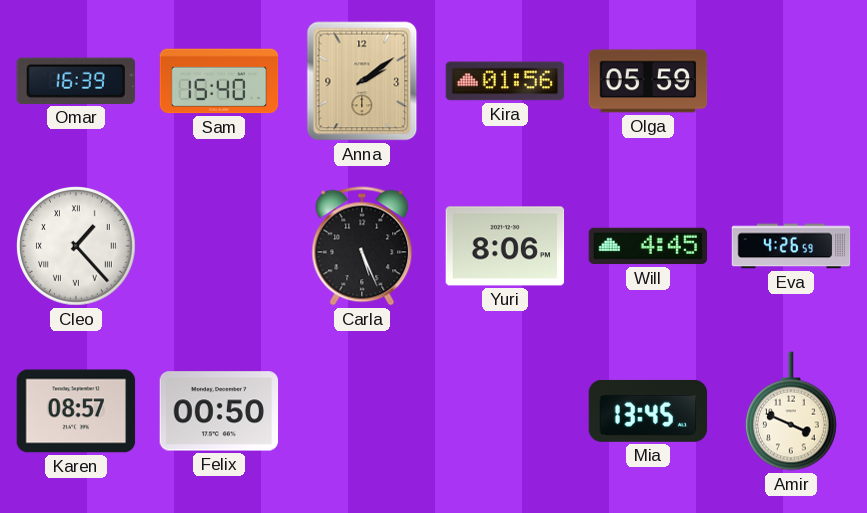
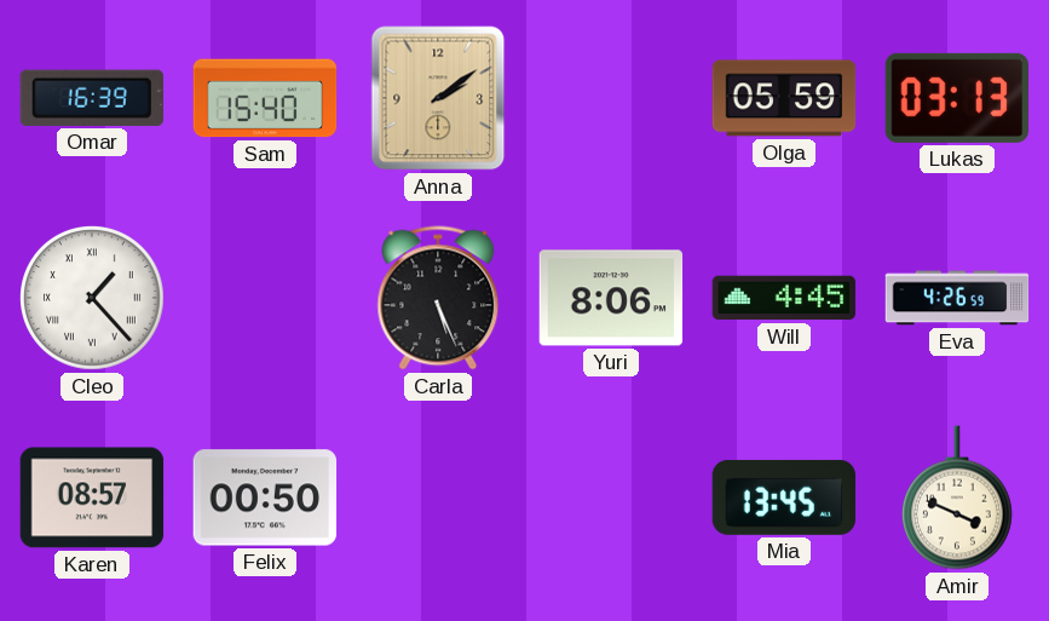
Kira: 01:56 -> none
Lukas: none -> 03:13
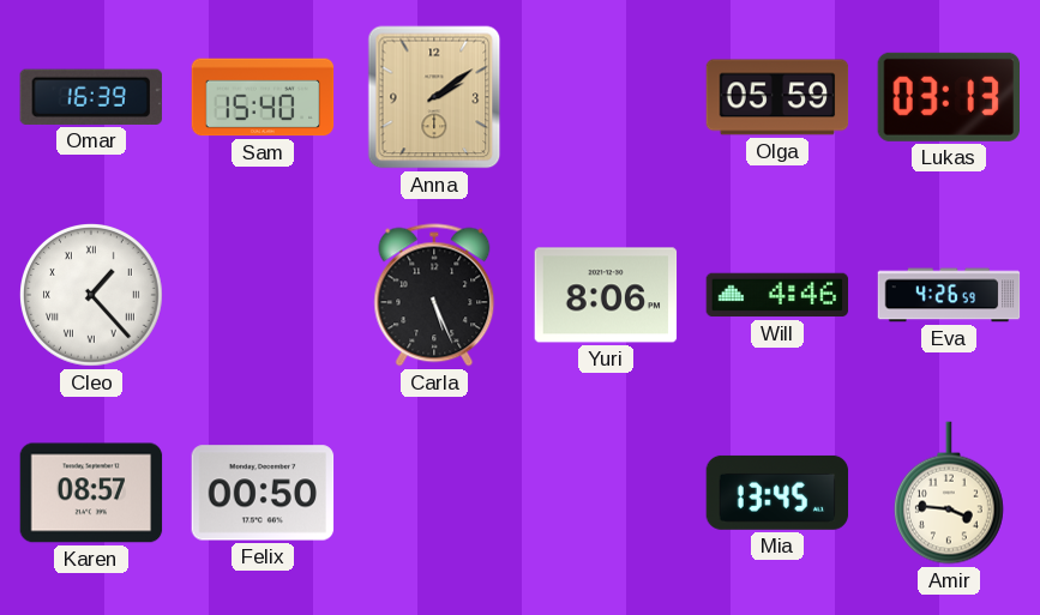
Will: 4:45 -> 4:46
Amir: 3:49 -> 3:46
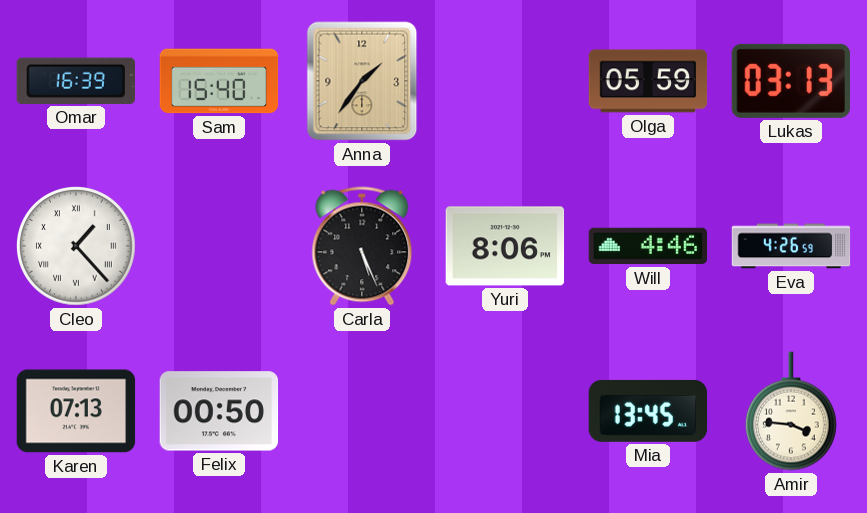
Anna: 2:09 -> 1:36
Karen: 08:57 -> 07:13
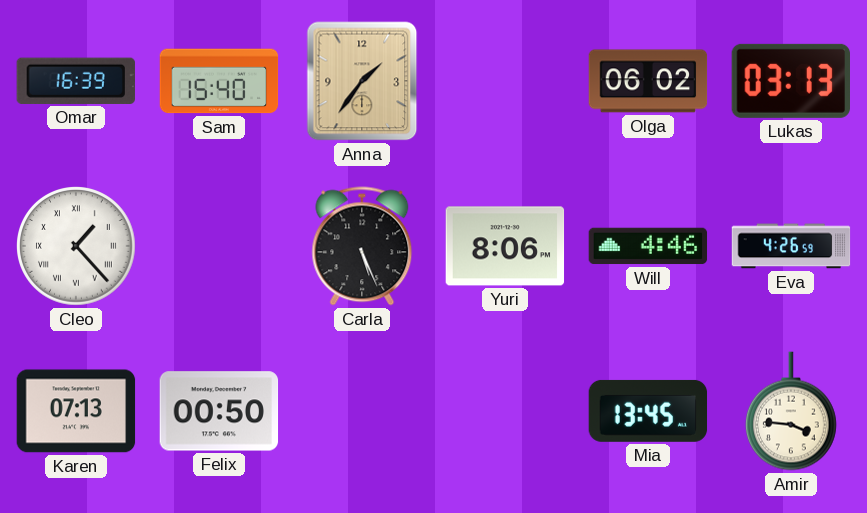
Olga: 05:59 -> 06:02
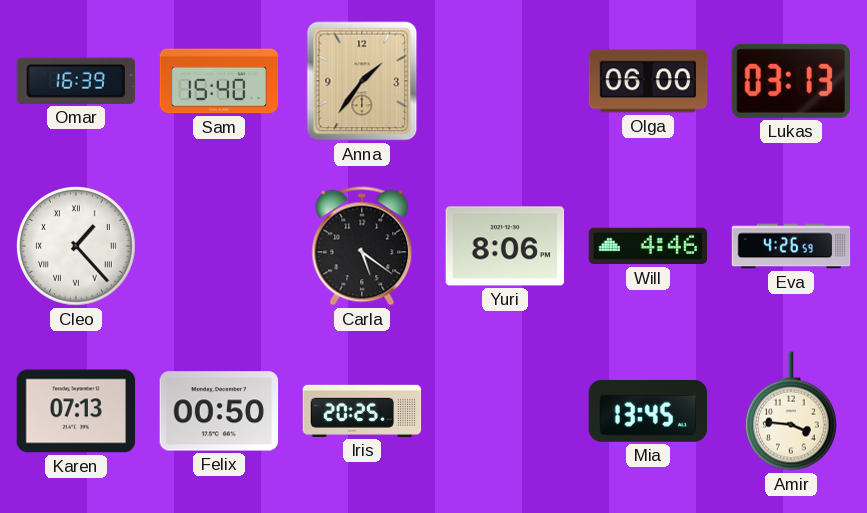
Olga: 06:02 -> 06:00
Carla: 5:26 -> 5:21
Iris: none -> 20:25
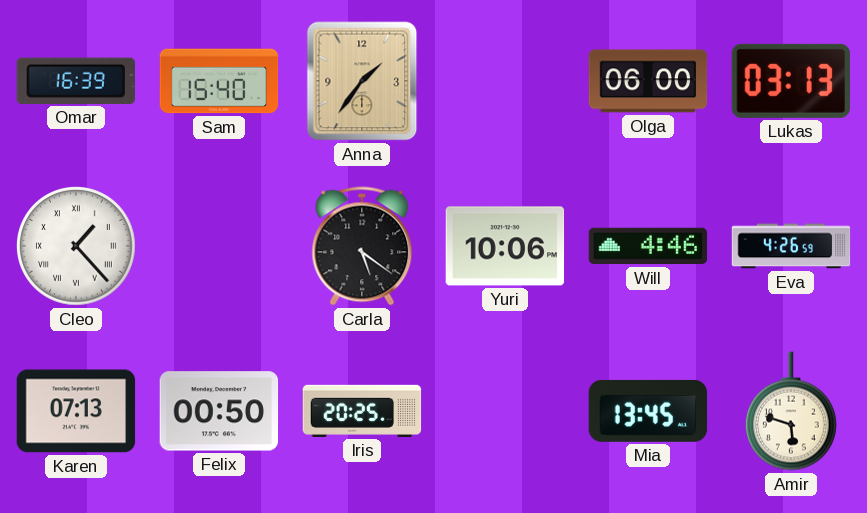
Yuri: 8:06 -> 10:06
Amir: 3:46 -> 5:48
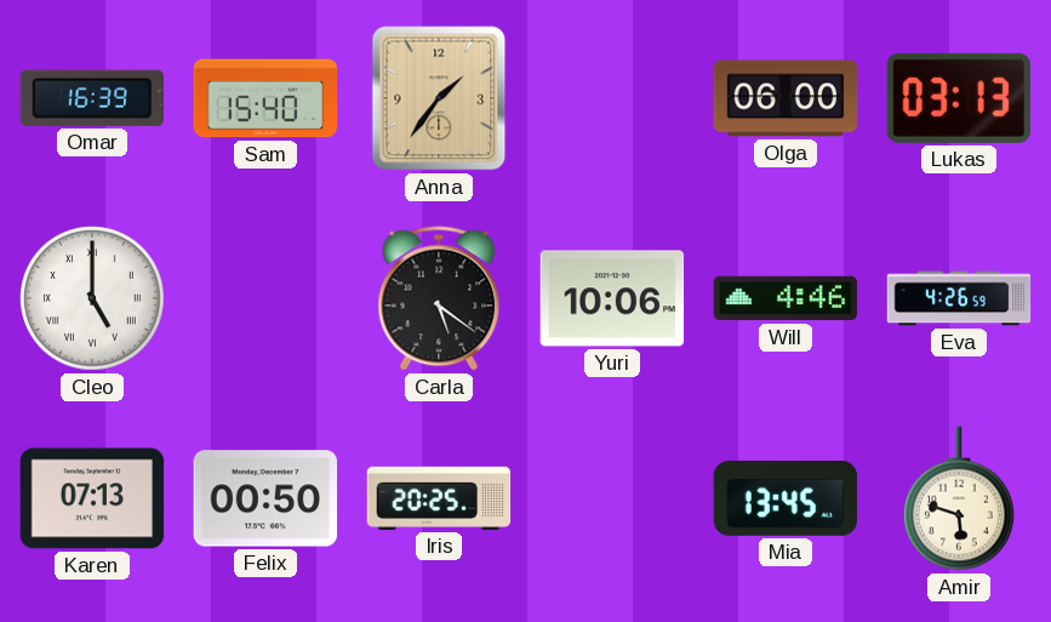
Cleo: 1:23 -> 5:00
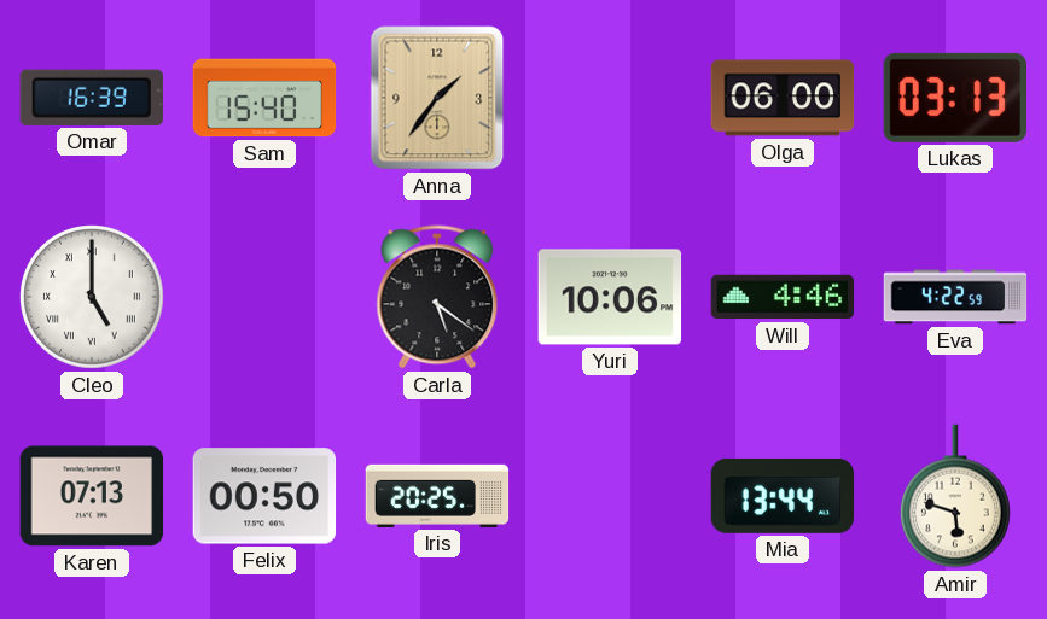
Eva: 4:26 -> 4:22
Mia: 13:45 -> 13:44
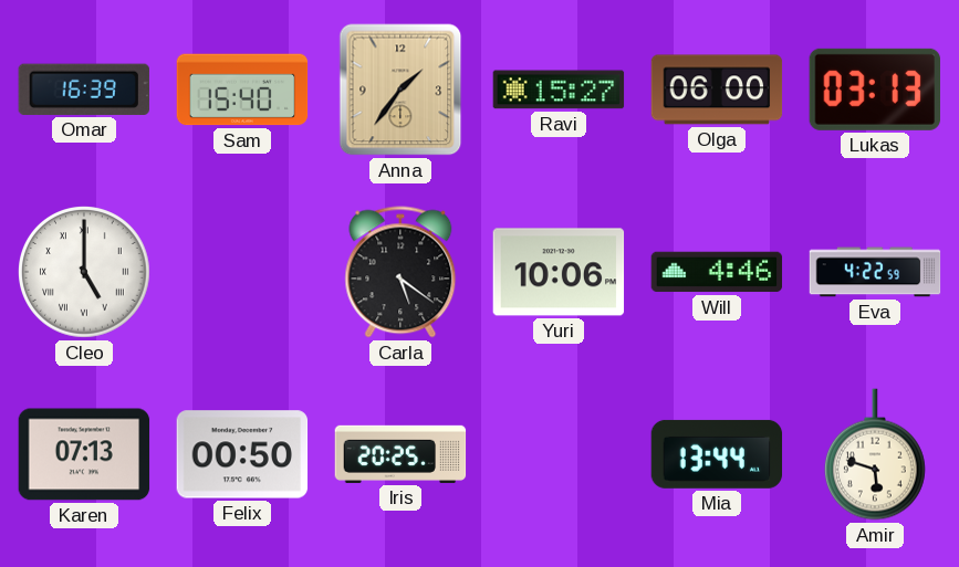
Ravi: none -> 15:27
